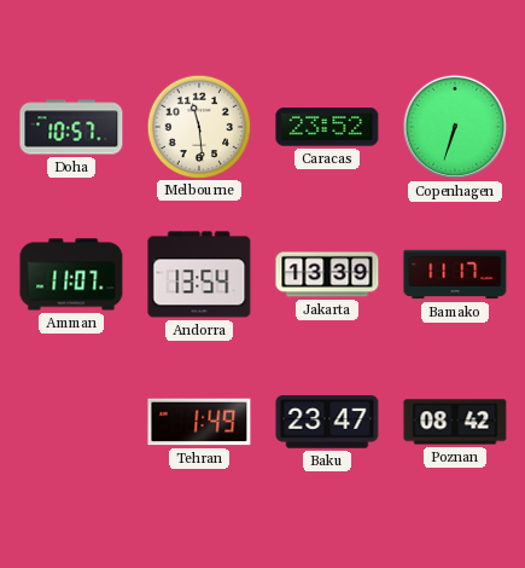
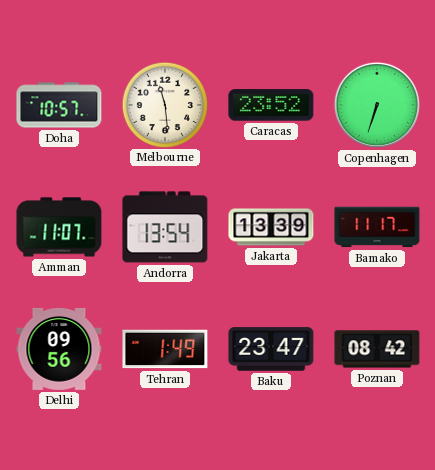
Delhi: none -> 09:56
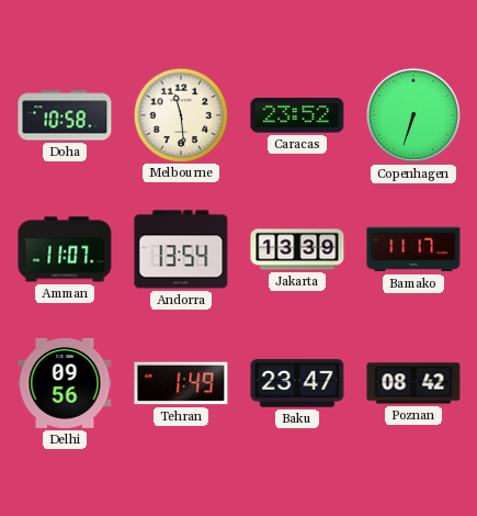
Doha: 10:57 -> 10:58
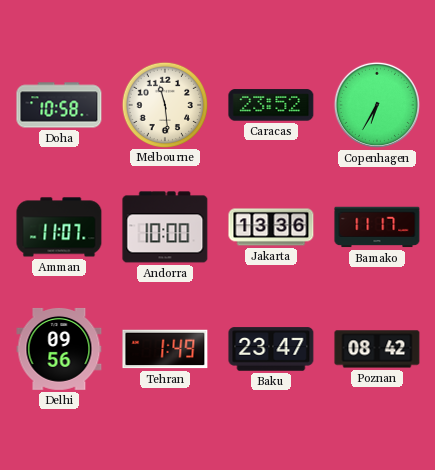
Copenhagen: 6:33 -> 6:35
Andorra: 13:54 -> 10:00
Jakarta: 13:39 -> 13:36
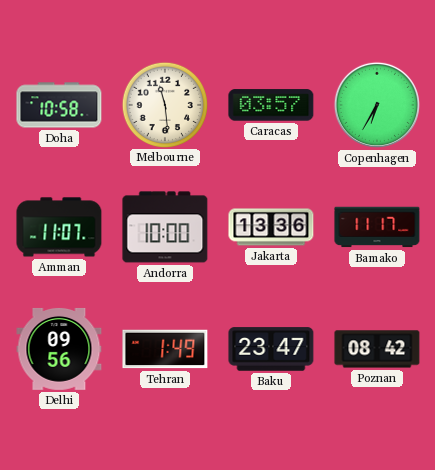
Caracas: 23:52 -> 03:57
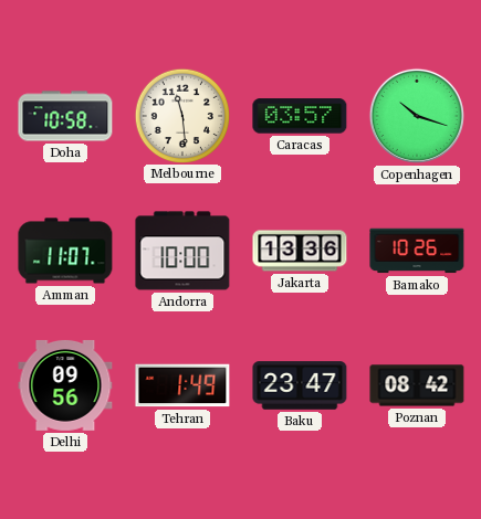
Copenhagen: 6:35 -> 10:18
Bamako: 11:17 -> 10:26
